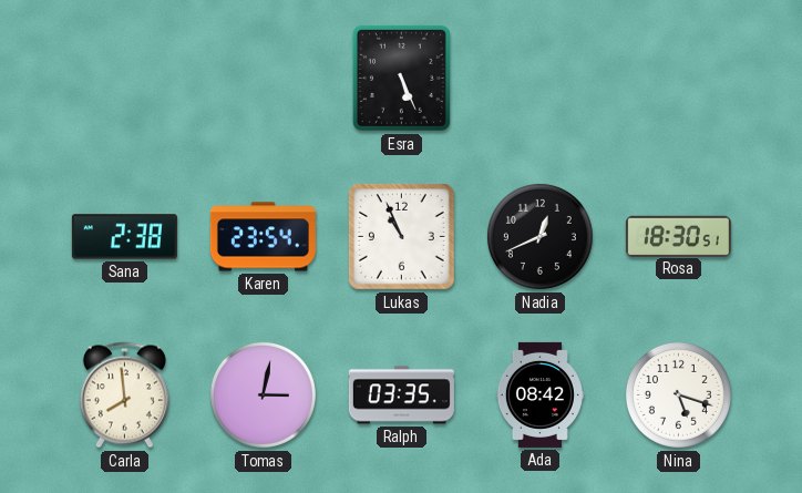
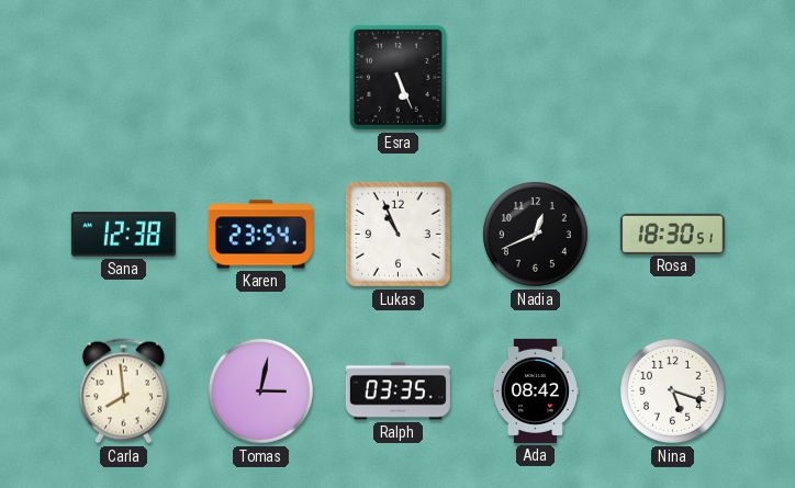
Sana: 2:38 -> 12:38
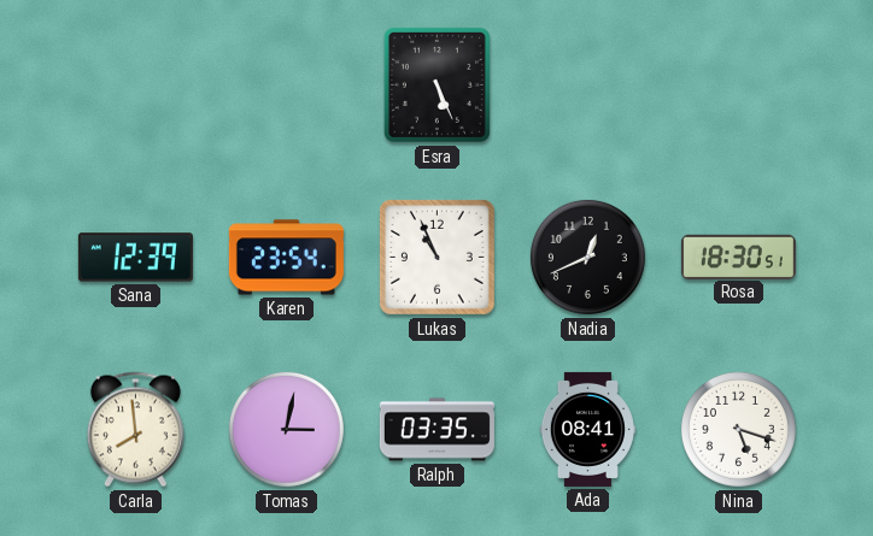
Sana: 12:38 -> 12:39
Ada: 08:42 -> 08:41
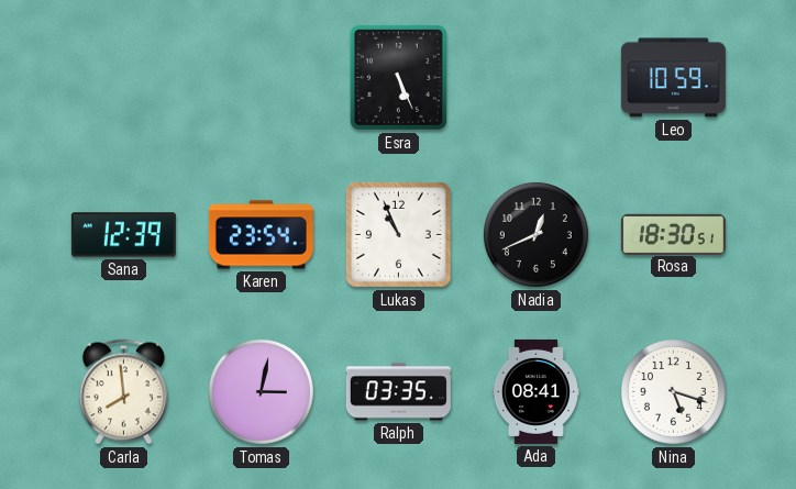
Leo: none -> 10:59
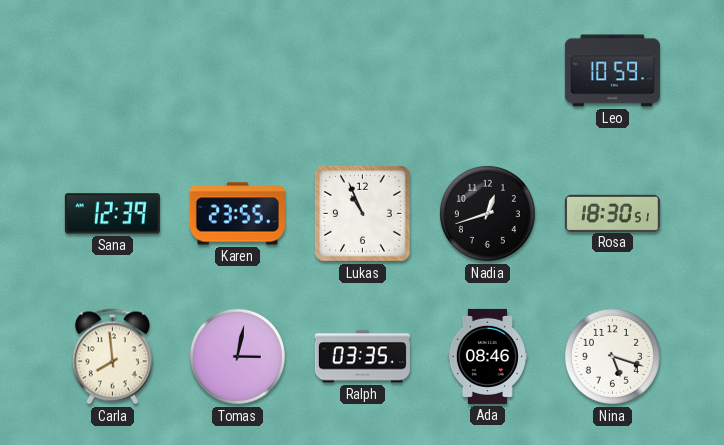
Esra: 5:26 -> none
Karen: 23:54 -> 23:55
Nadia: 12:41 -> 12:42
Ada: 08:41 -> 08:46
